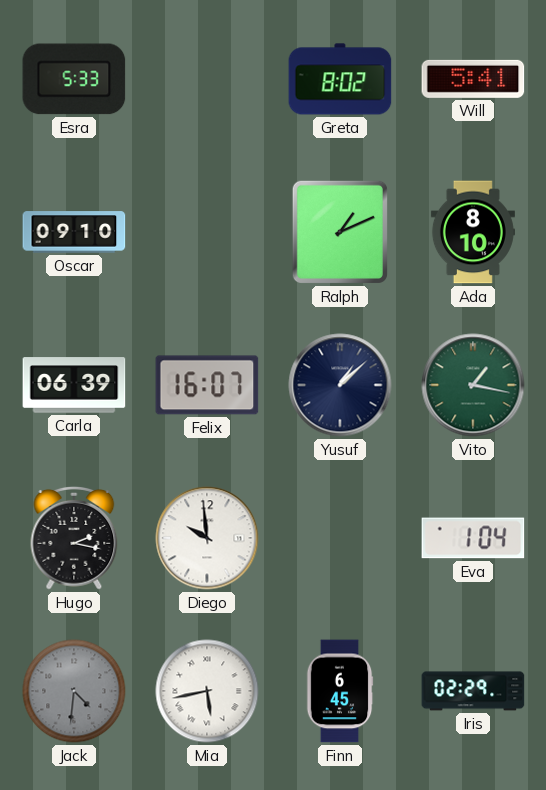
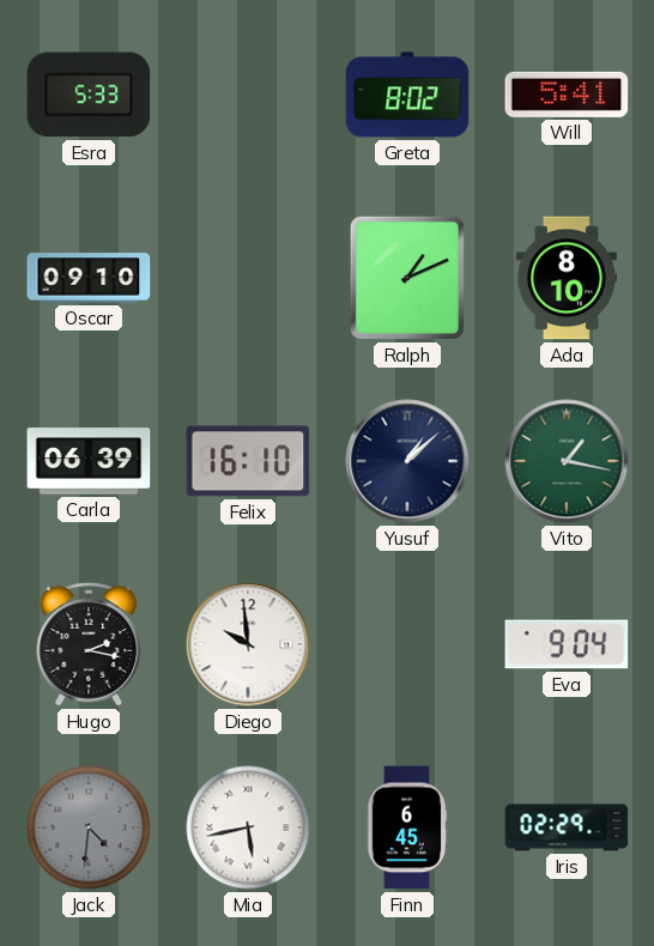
Felix: 16:07 -> 16:10
Eva: 1:04 -> 9:04
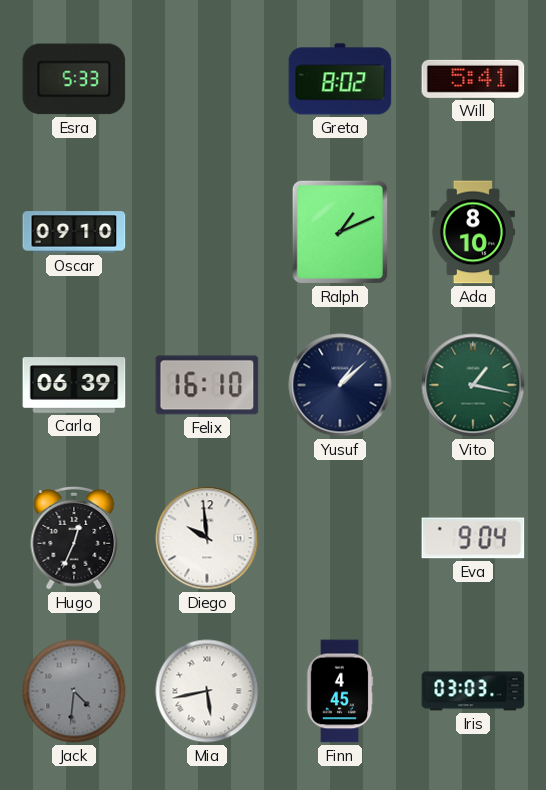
Hugo: 2:17 -> 12:34
Finn: 6:45 -> 4:45
Iris: 02:29 -> 03:03
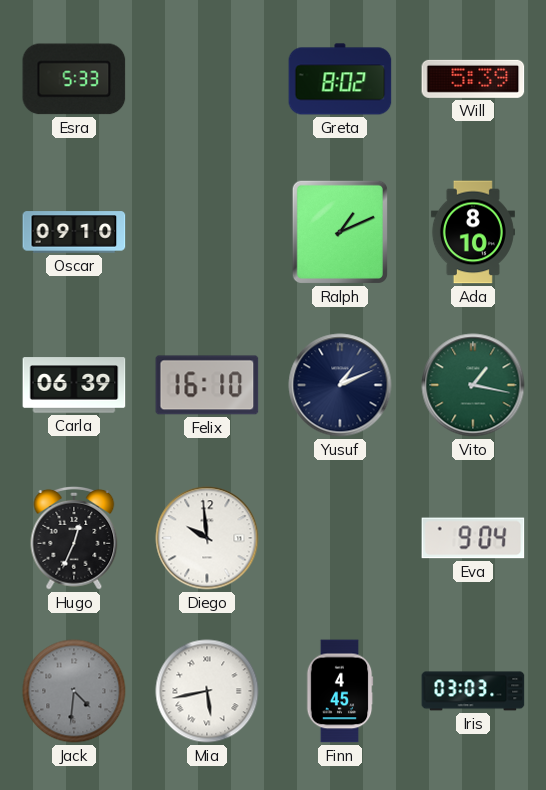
Will: 5:41 -> 5:39
Yusuf: 1:08 -> 1:11
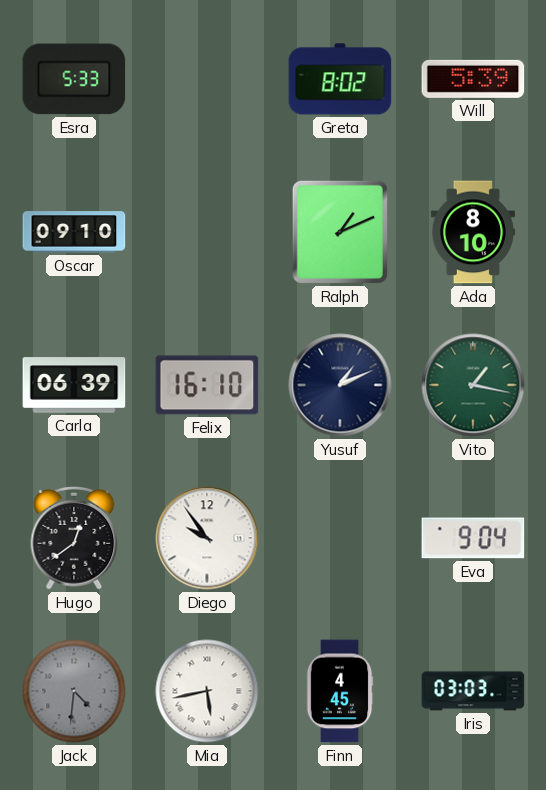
Hugo: 12:34 -> 12:39
Diego: 9:59 -> 9:54
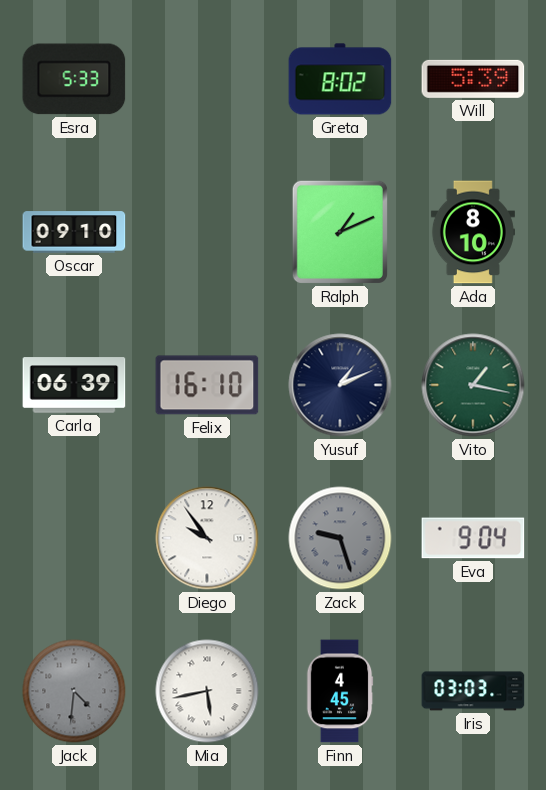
Hugo: 12:39 -> none
Zack: none -> 9:27
